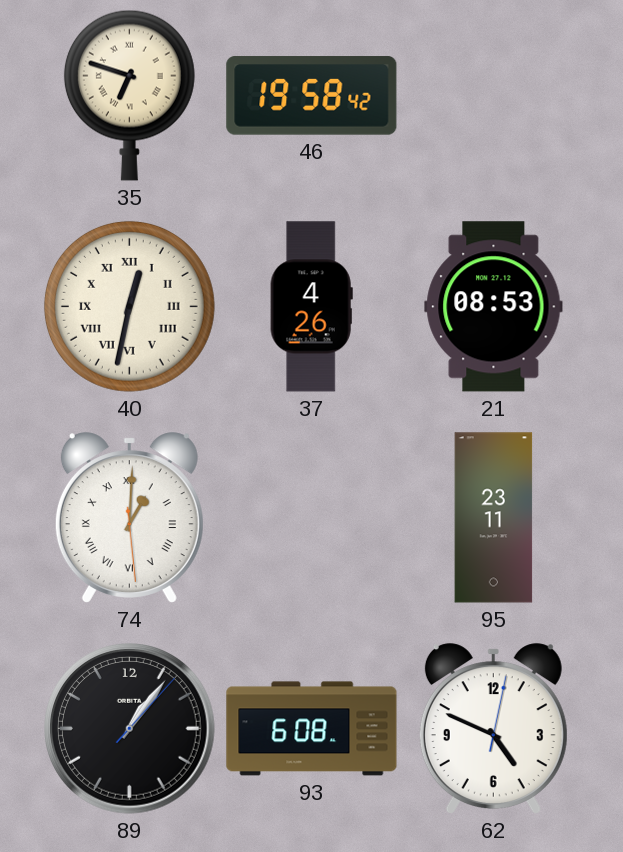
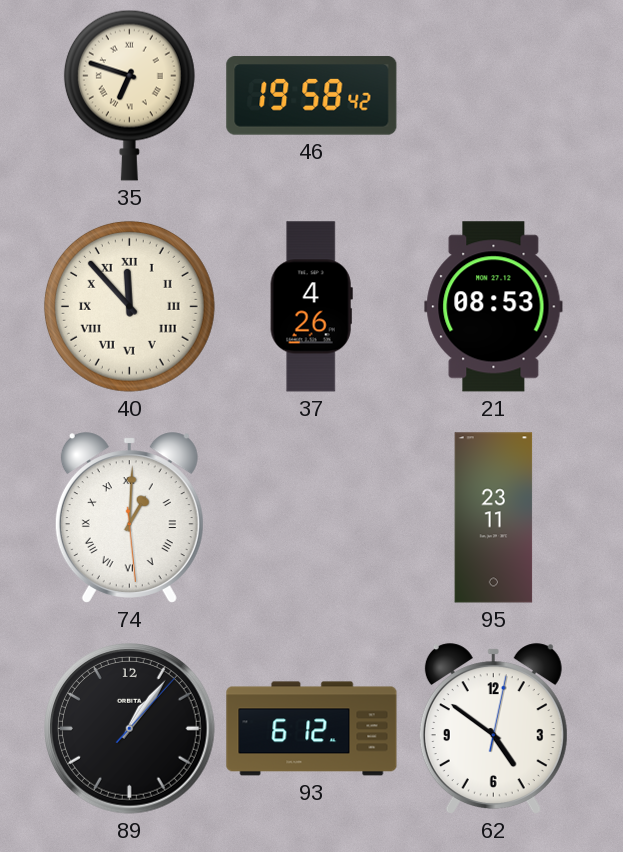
40: 12:32 -> 11:53
93: 6:08 -> 6:12
62: 4:49 -> 4:51
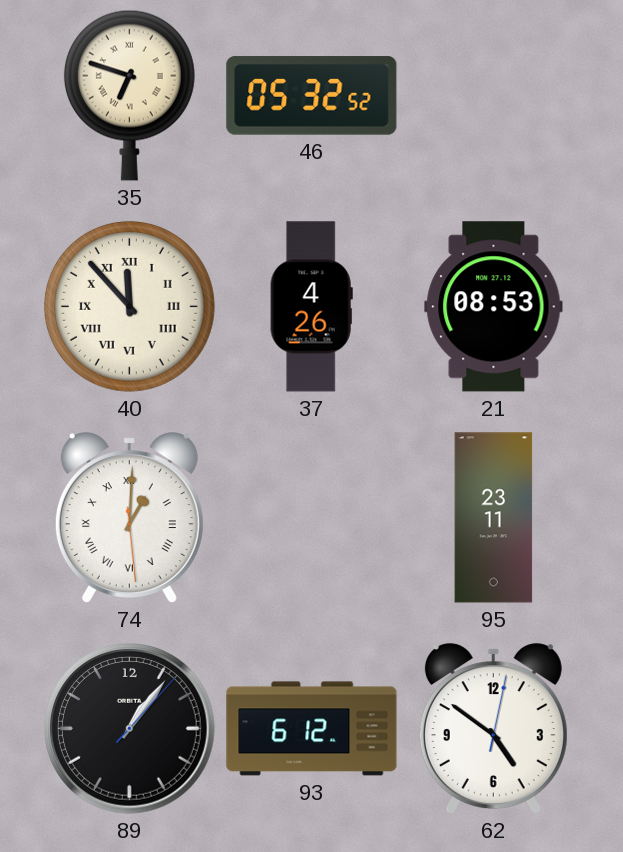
46: 19:58 -> 05:32
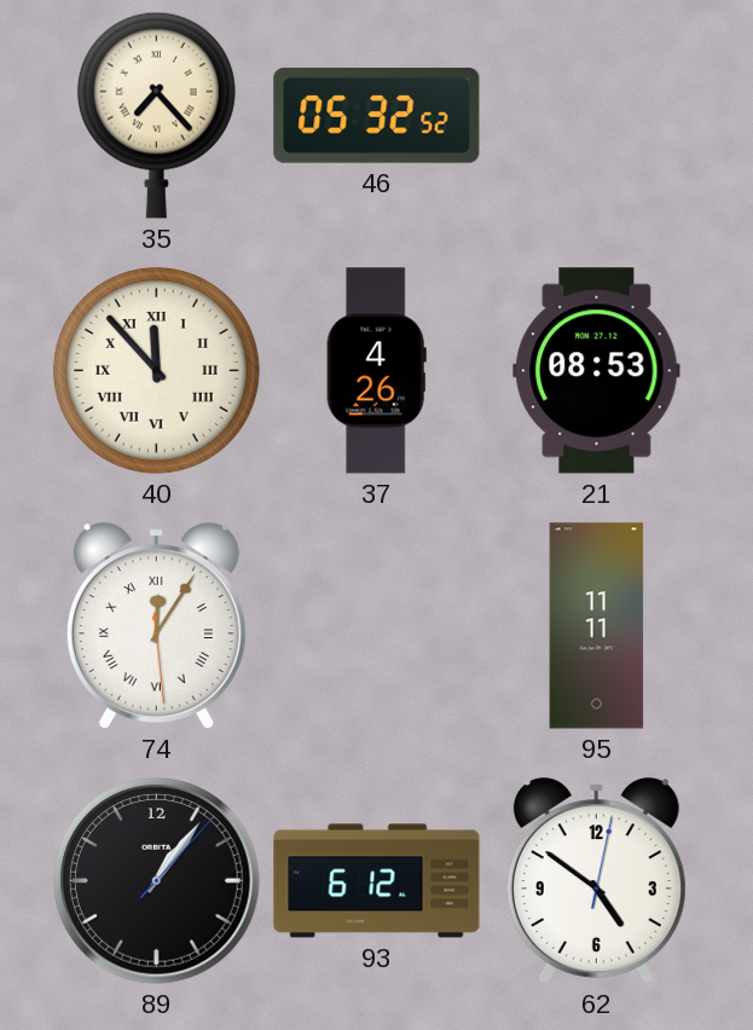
35: 6:48 -> 7:23
74: 1:00 -> 12:05
95: 23:11 -> 11:11
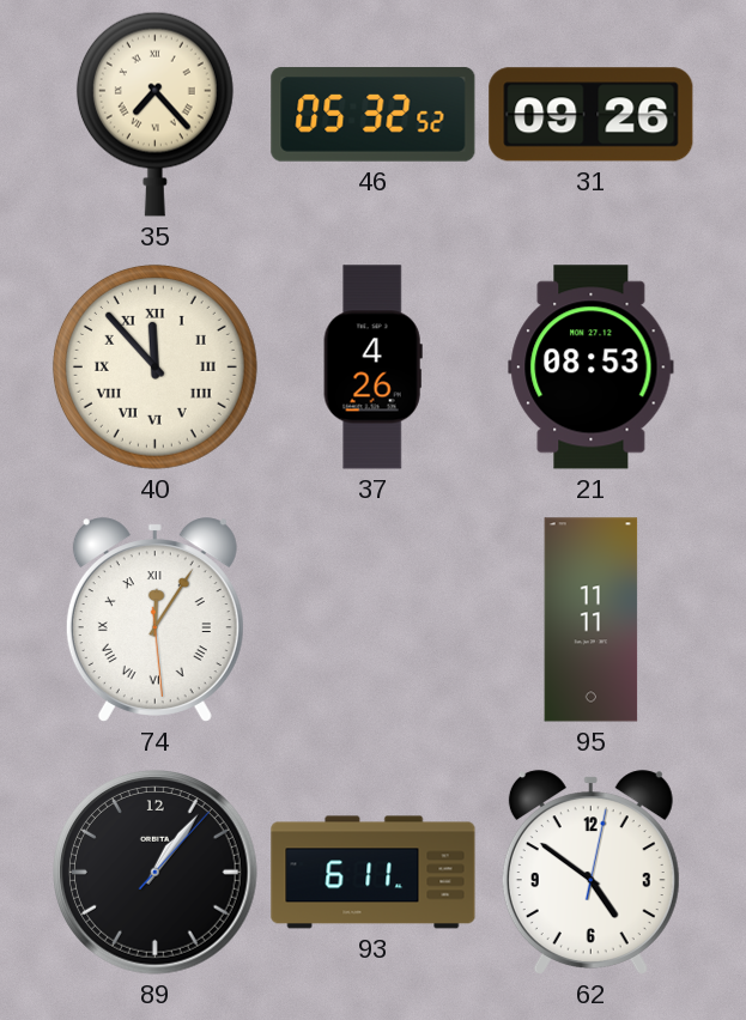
31: none -> 09:26
93: 6:12 -> 6:11
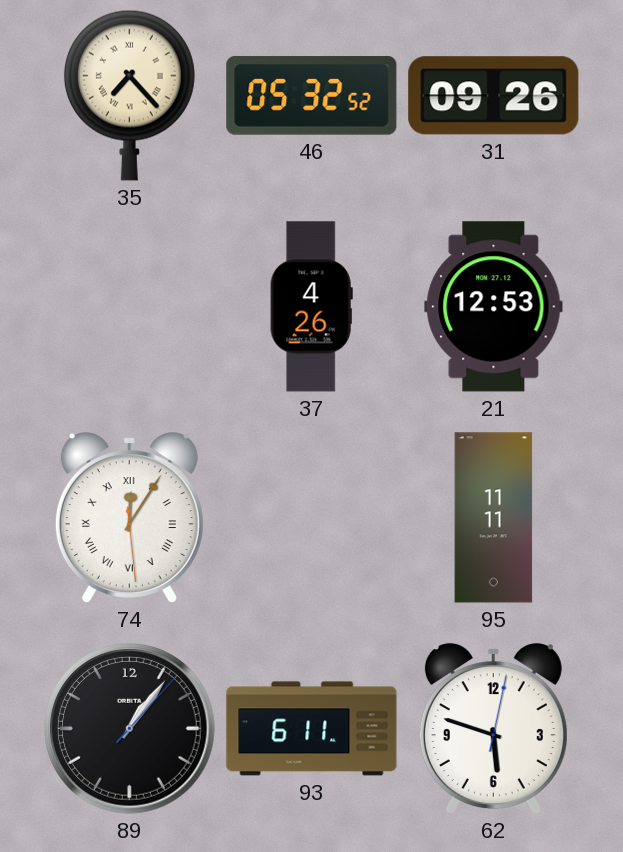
40: 11:53 -> none
21: 08:53 -> 12:53
62: 4:51 -> 5:48
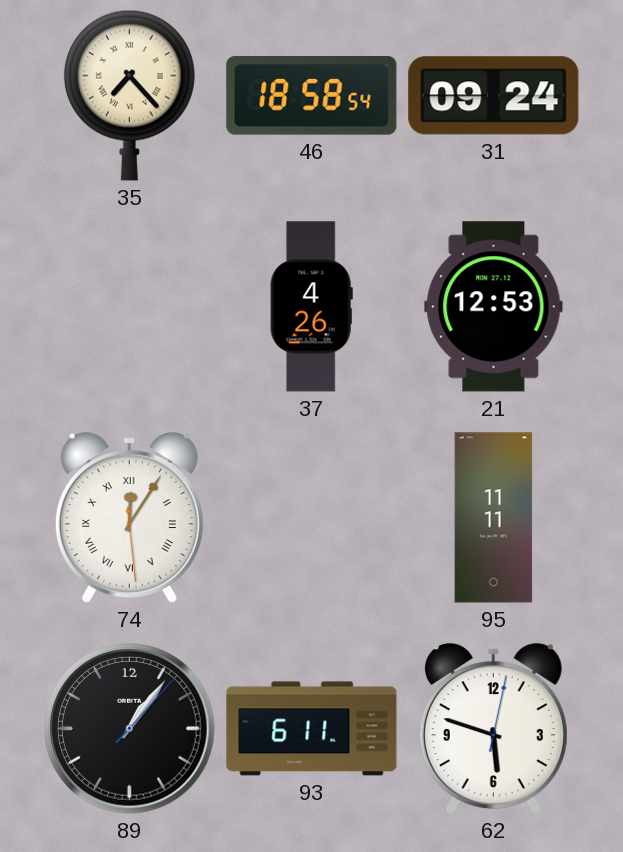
46: 05:32 -> 18:58
31: 09:26 -> 09:24
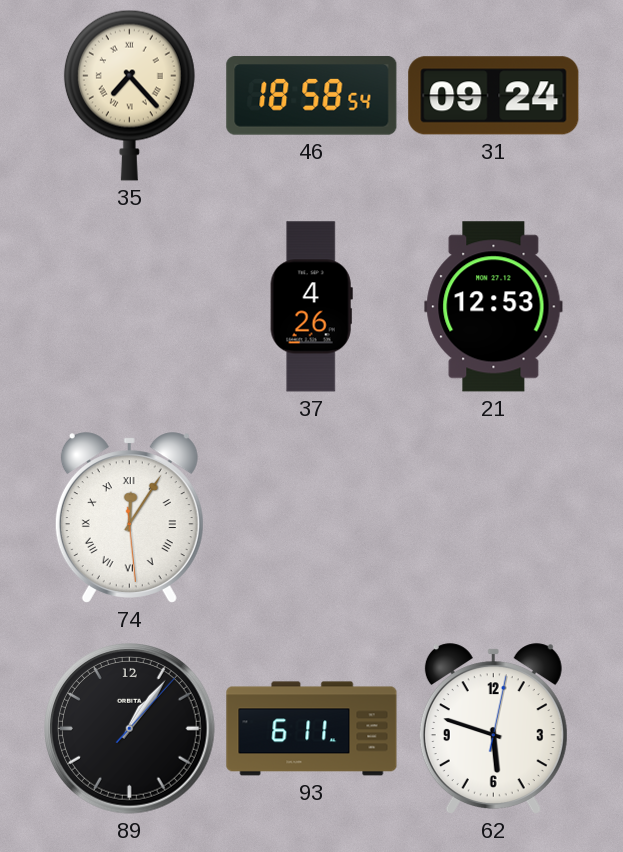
95: 11:11 -> none
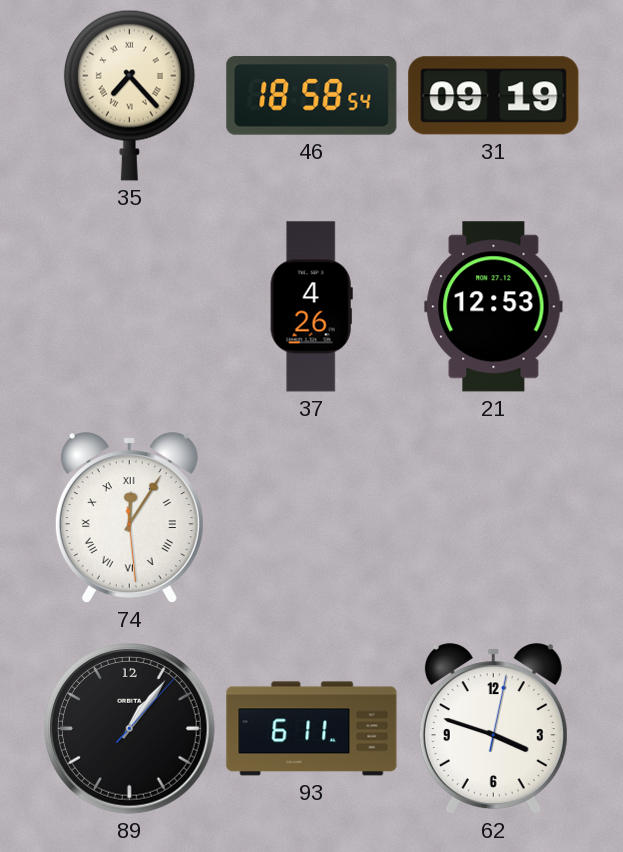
31: 09:24 -> 09:19
62: 5:48 -> 3:48
